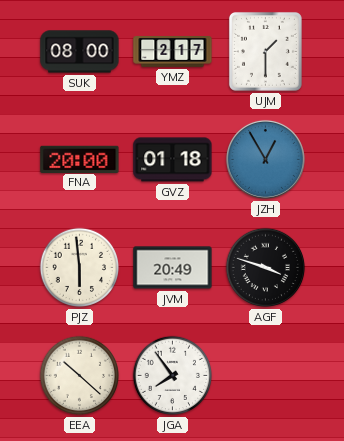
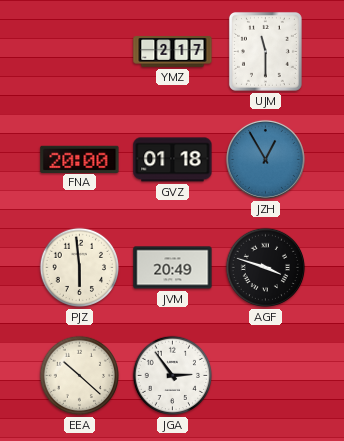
SUK: 08:00 -> none
UJM: 1:30 -> 11:30
JGA: 7:54 -> 2:54
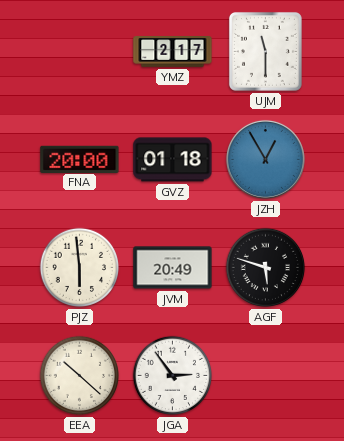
AGF: 3:48 -> 5:48
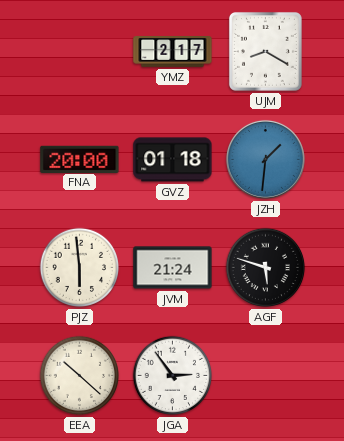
UJM: 11:30 -> 8:20
JZH: 12:55 -> 1:31
JVM: 20:49 -> 21:24
